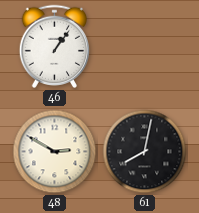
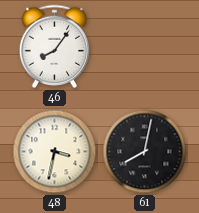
46: 1:06 -> 8:06
48: 2:50 -> 3:32
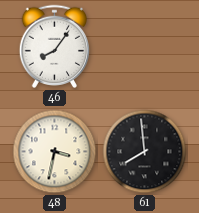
61: 8:02 -> 7:59
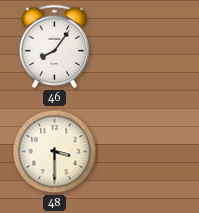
48: 3:32 -> 3:30
61: 7:59 -> none
